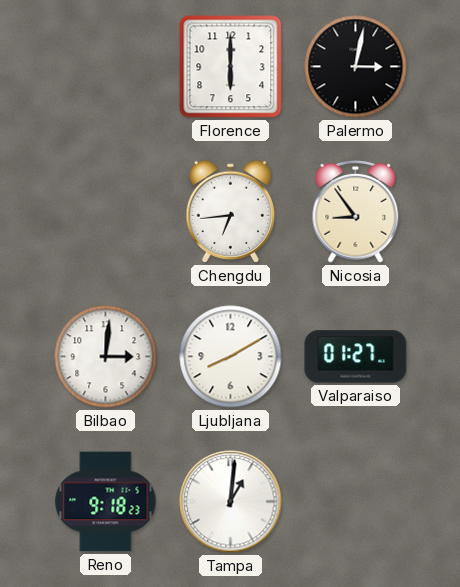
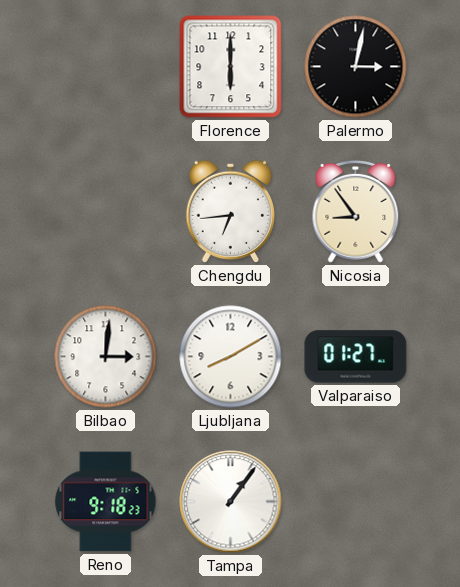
Tampa: 1:01 -> 1:06
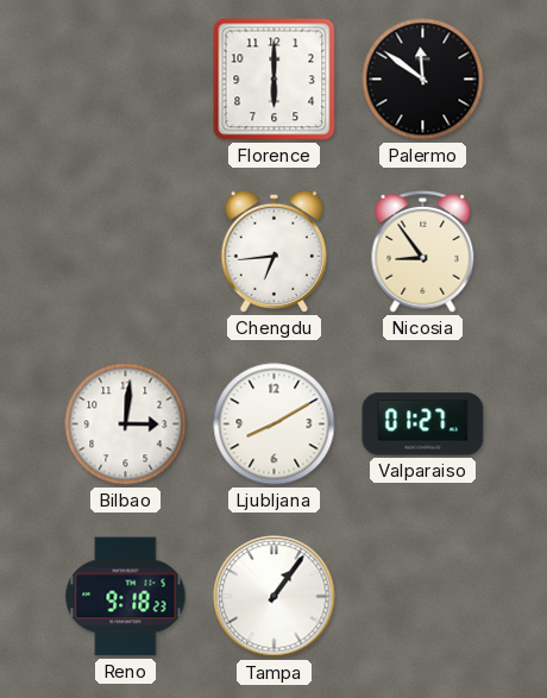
Palermo: 3:02 -> 11:51
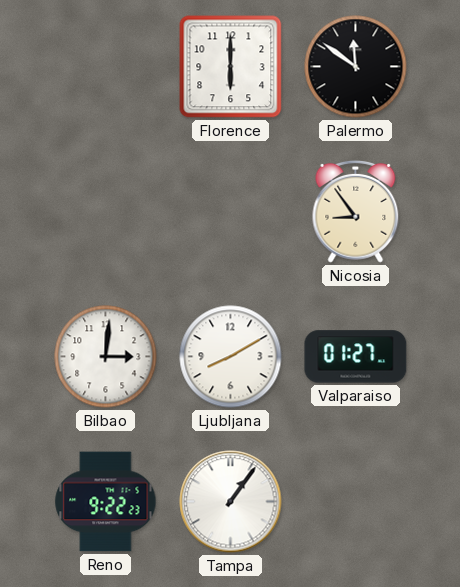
Chengdu: 6:44 -> none
Reno: 9:18 -> 9:22
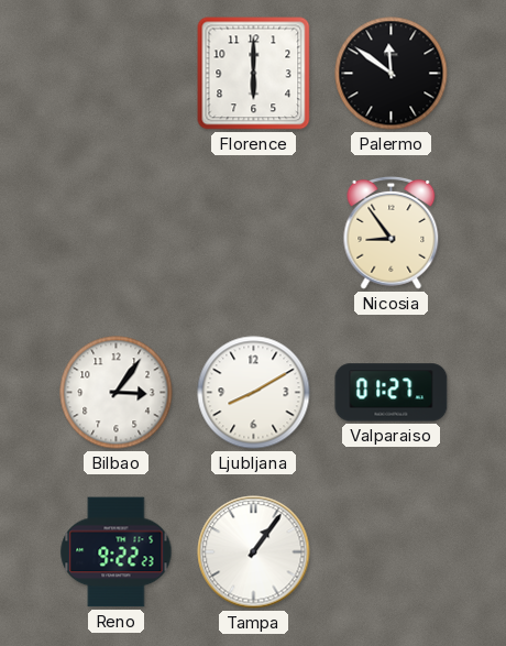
Bilbao: 3:01 -> 3:06
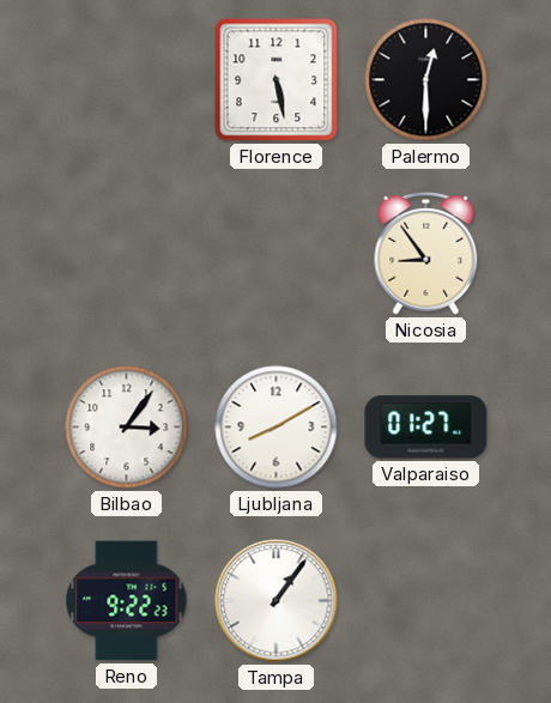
Florence: 6:00 -> 5:28
Palermo: 11:51 -> 12:30
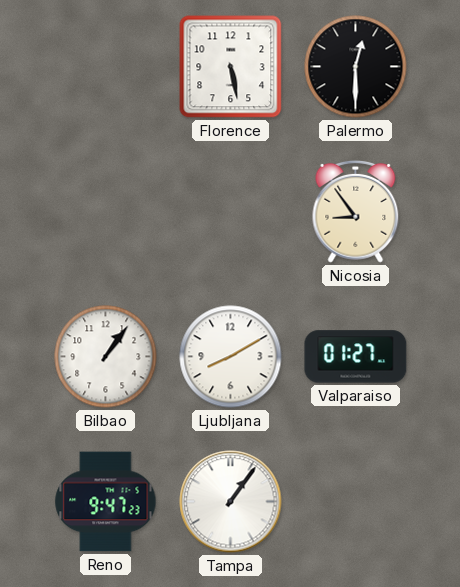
Bilbao: 3:06 -> 1:06
Reno: 9:22 -> 9:47
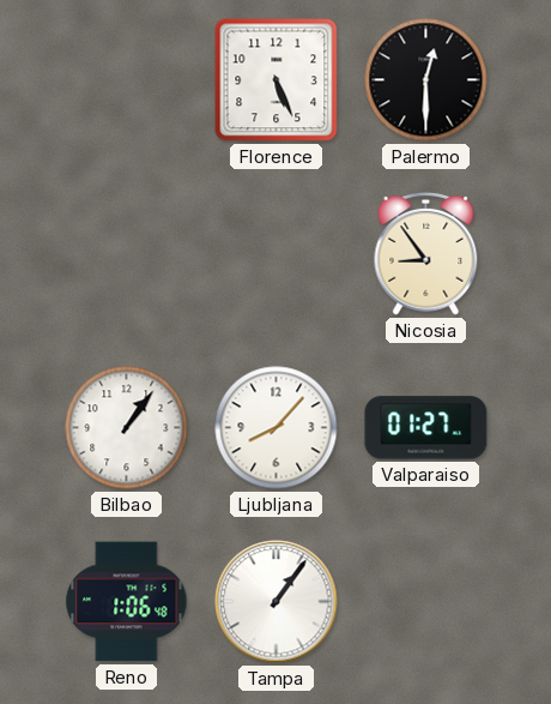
Florence: 5:28 -> 5:26
Ljubljana: 8:10 -> 8:07
Reno: 9:47 -> 1:06
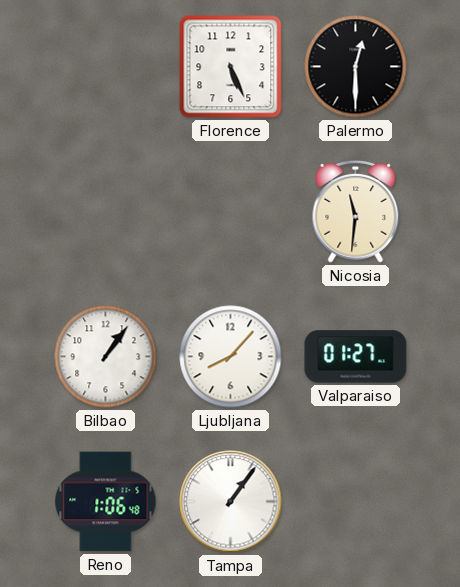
Nicosia: 8:54 -> 11:31
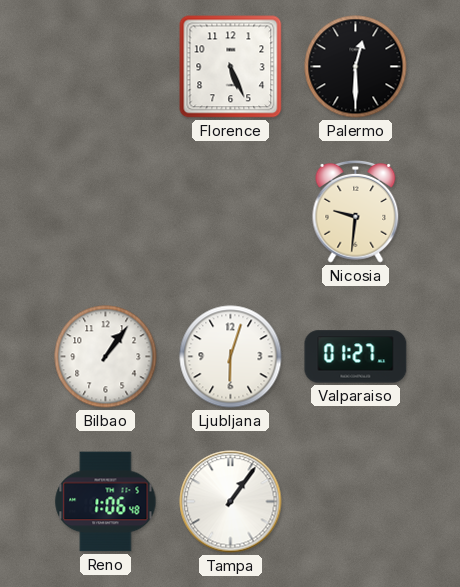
Nicosia: 11:31 -> 9:31
Ljubljana: 8:07 -> 6:03
